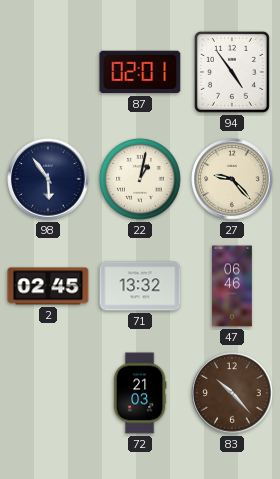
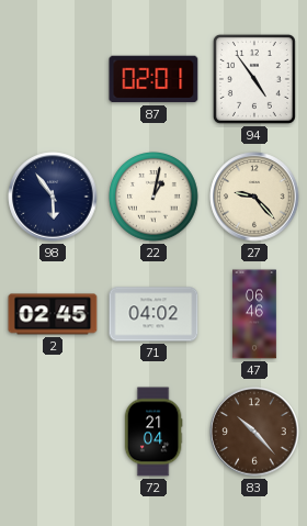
71: 13:32 -> 04:02
72: 21:03 -> 21:04
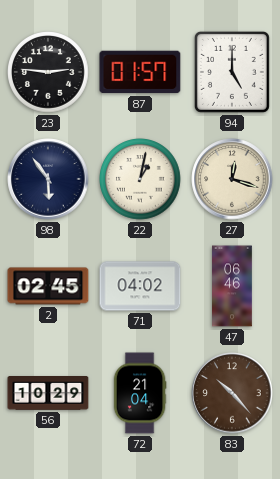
23: none -> 2:46
87: 02:01 -> 01:57
94: 4:54 -> 5:00
27: 9:23 -> 12:18
56: none -> 10:29
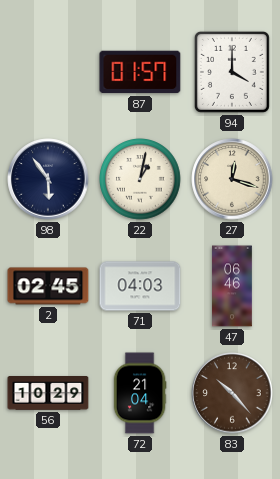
23: 2:46 -> none
94: 5:00 -> 4:00
71: 04:02 -> 04:03
